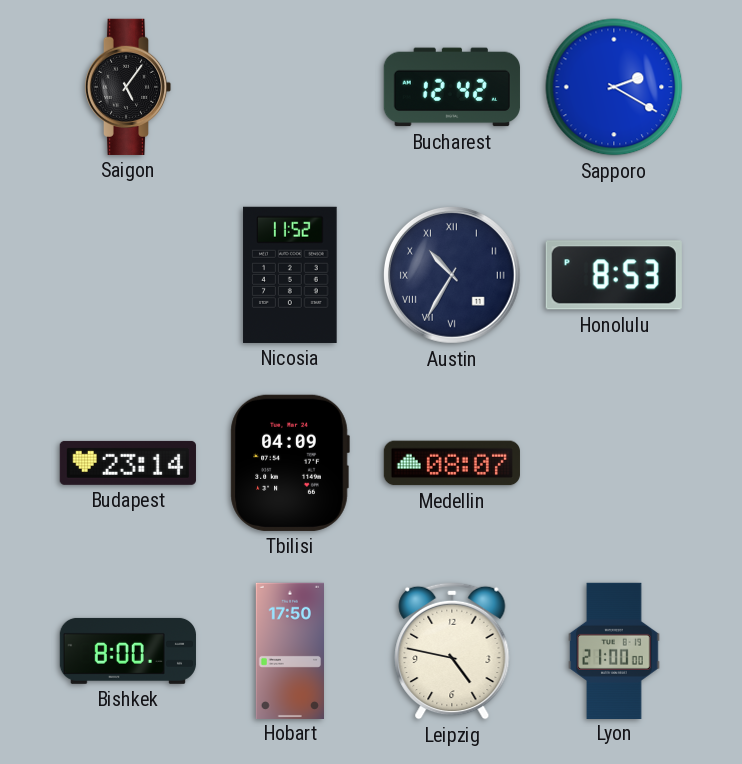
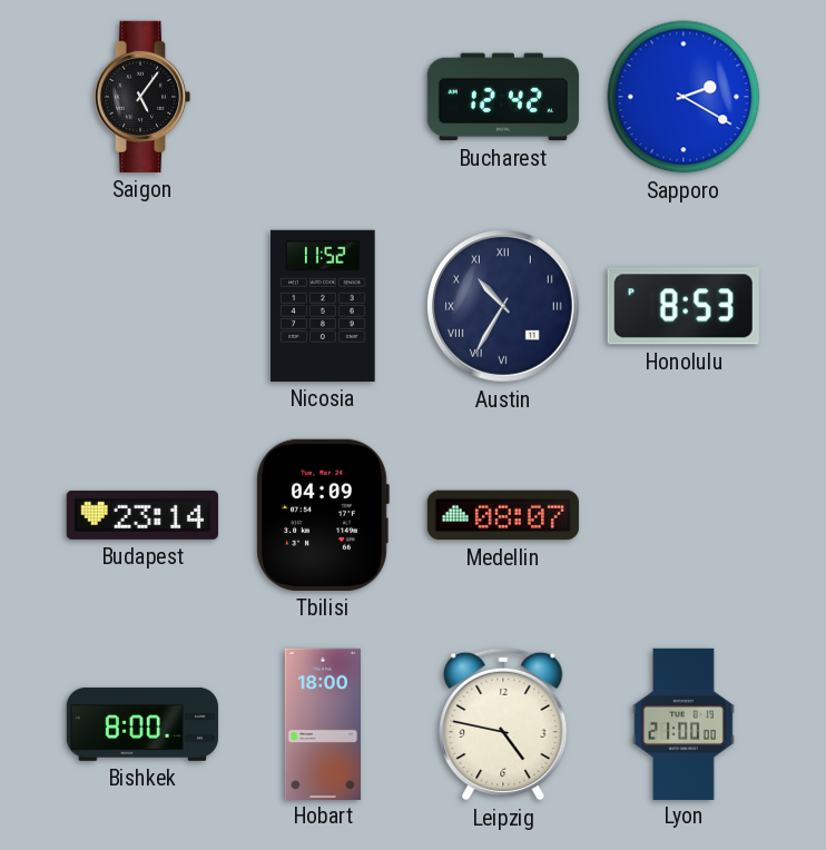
Hobart: 17:50 -> 18:00
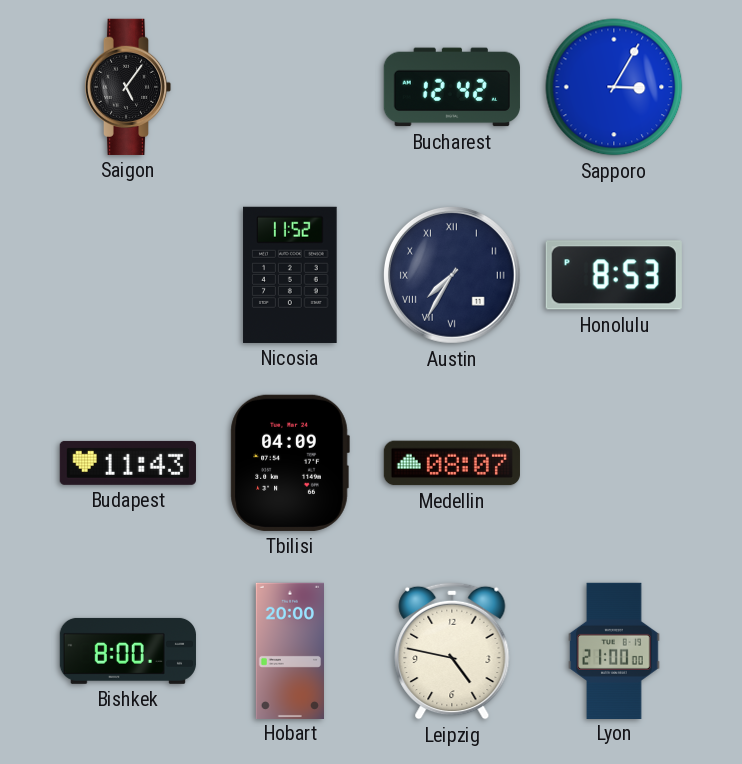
Sapporo: 2:20 -> 3:05
Austin: 10:35 -> 7:35
Budapest: 23:14 -> 11:43
Hobart: 18:00 -> 20:00
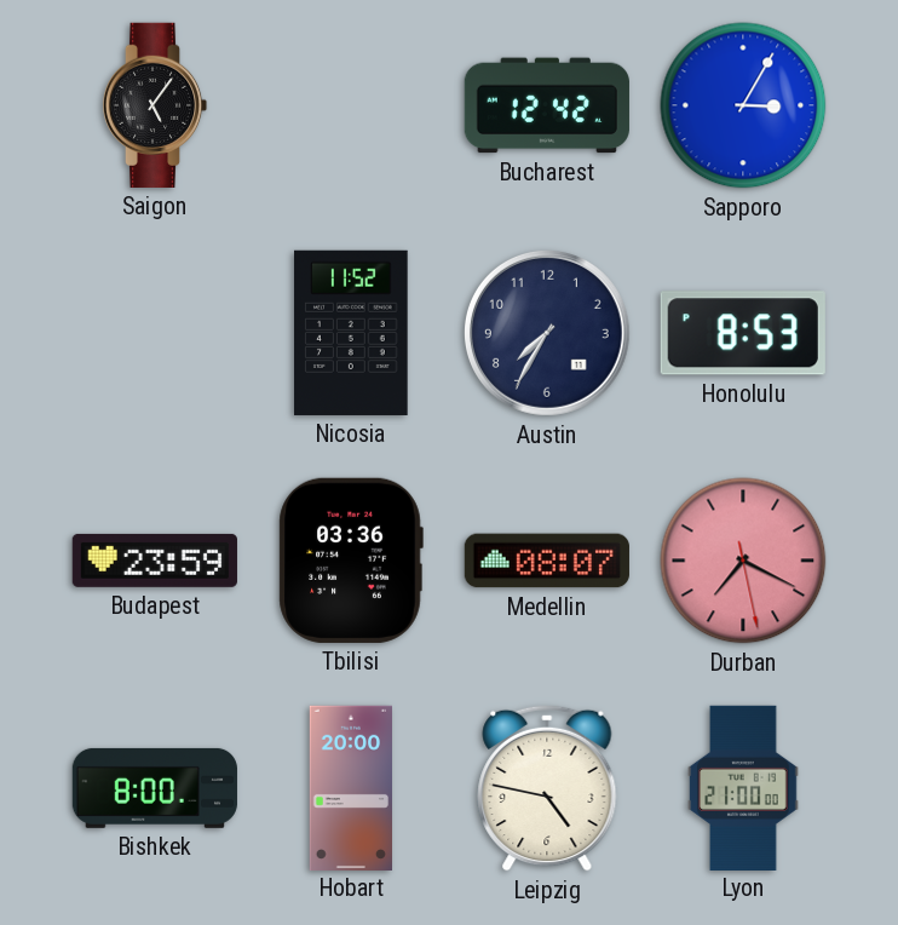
Austin numerals: Roman -> Arabic
Budapest: 11:43 -> 23:59
Tbilisi: 04:09 -> 03:36
Durban: none -> 7:19
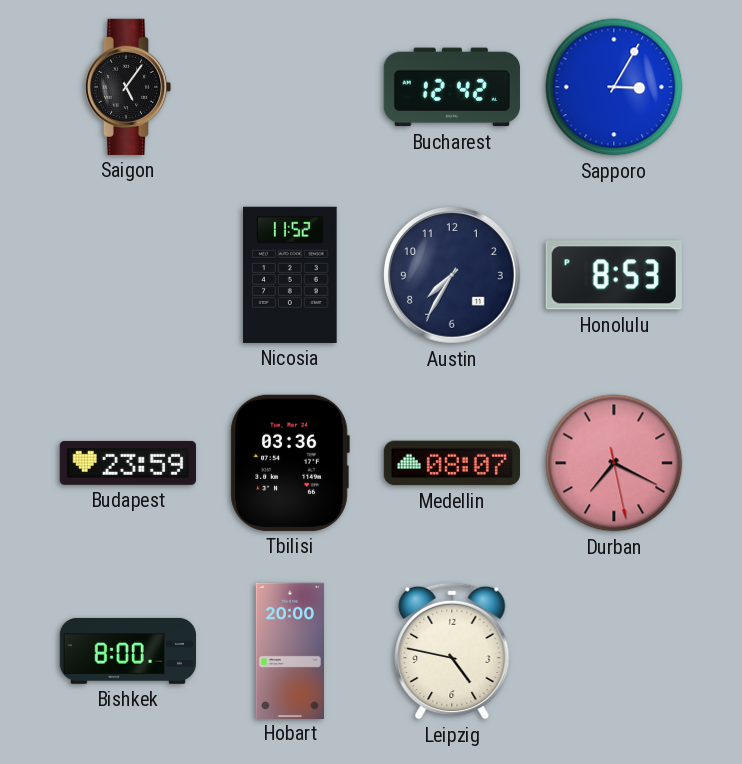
Lyon: 21:00 -> none
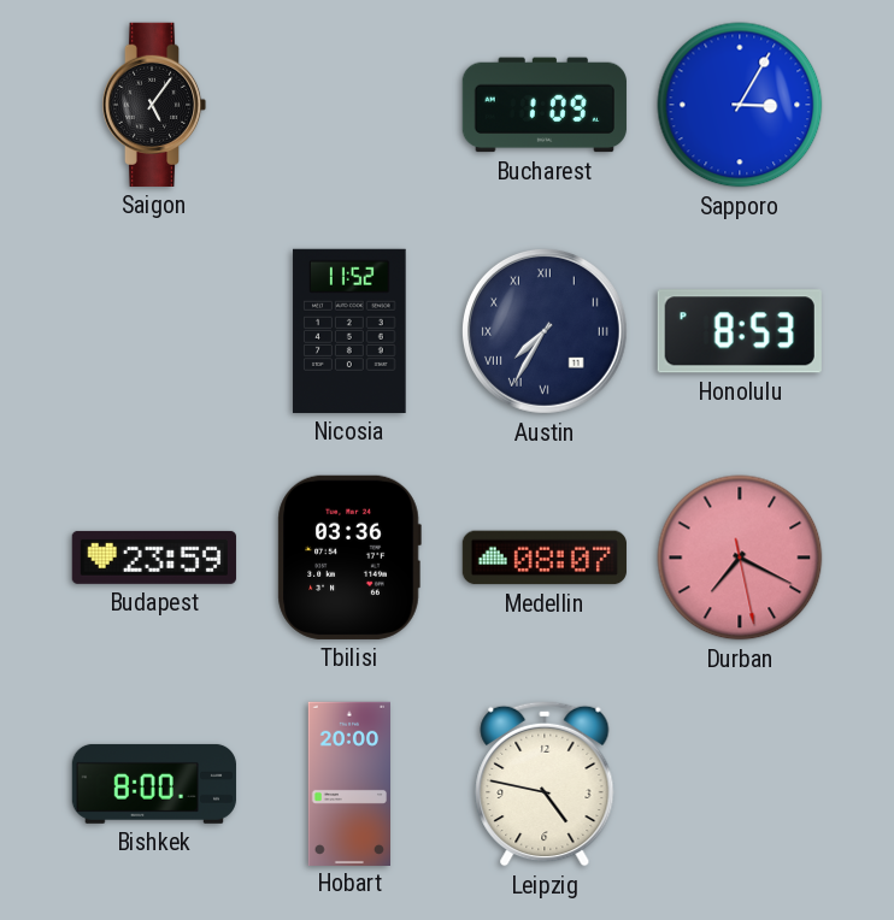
Bucharest: 12:42 -> 1:09
Austin numerals: Arabic -> Roman
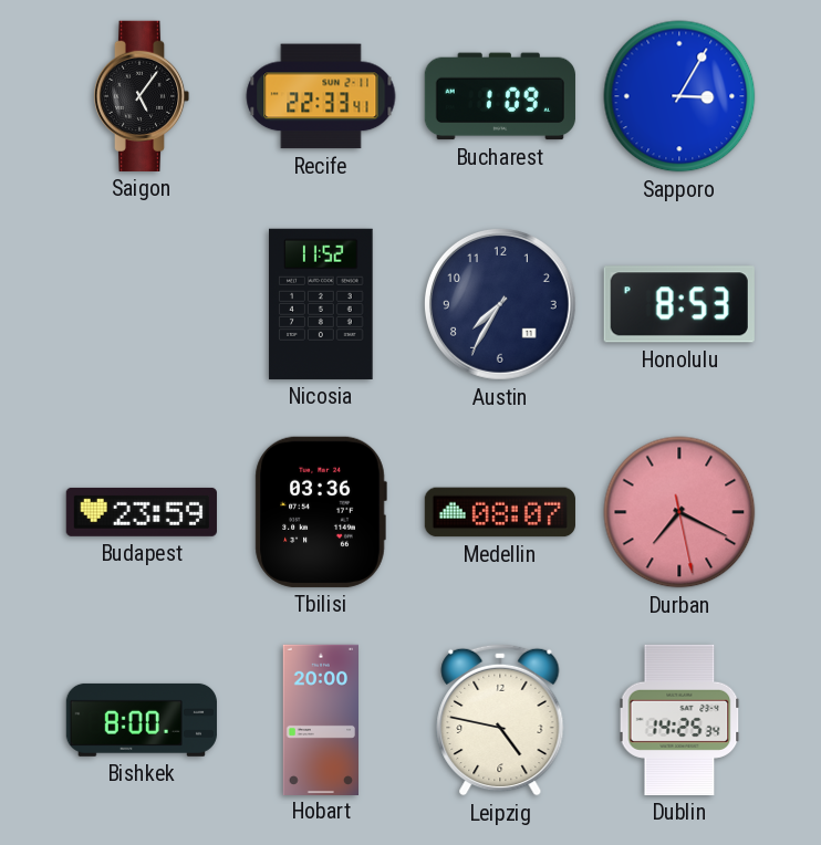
Recife: none -> 22:33
Austin numerals: Roman -> Arabic
Dublin: none -> 14:25
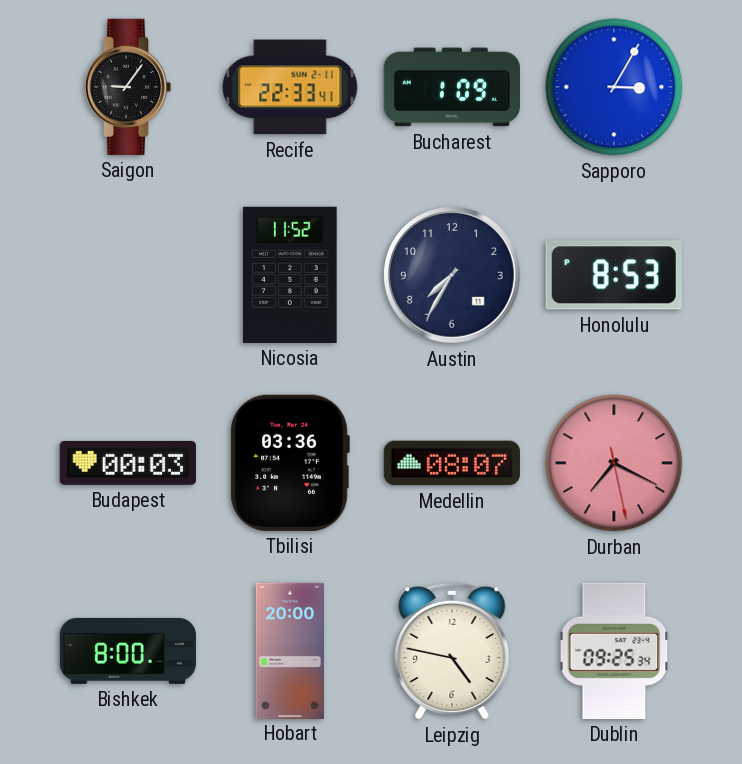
Saigon: 5:06 -> 9:06
Budapest: 23:59 -> 00:03
Dublin: 14:25 -> 09:25
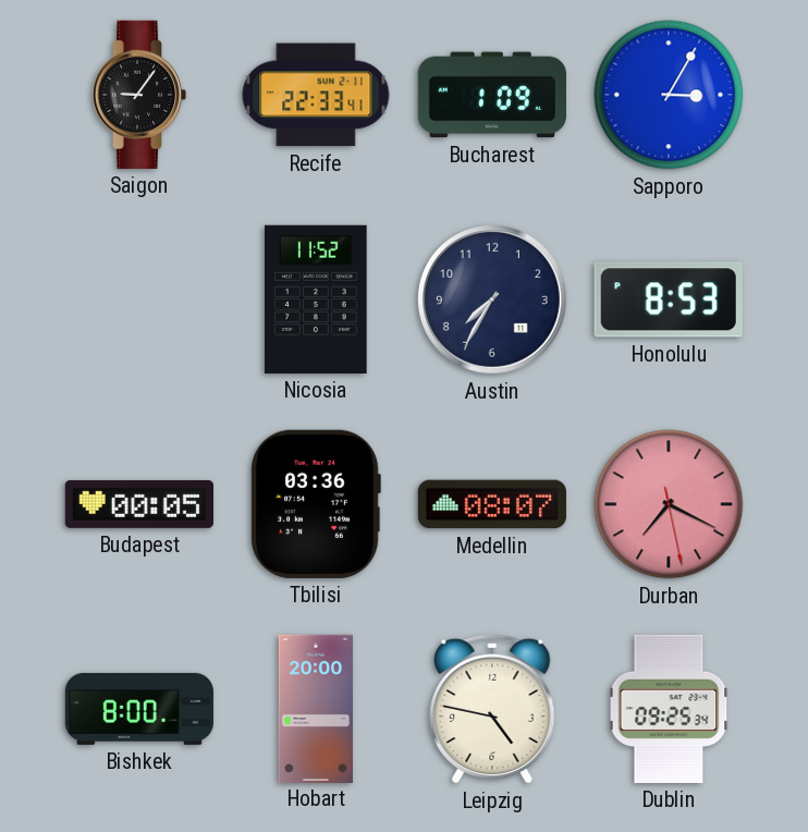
Budapest: 00:03 -> 00:05
